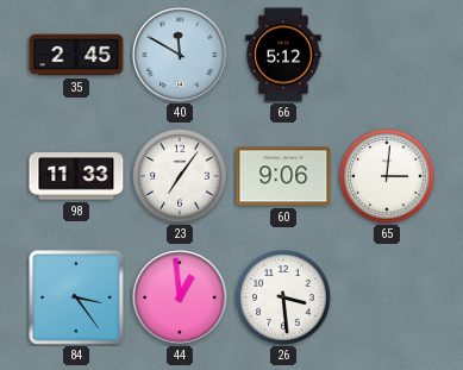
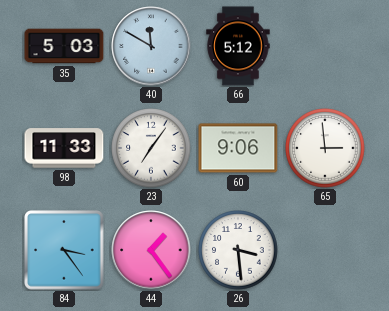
35: 2:45 -> 5:03
65: 3:01 -> 2:59
44: 12:59 -> 1:24
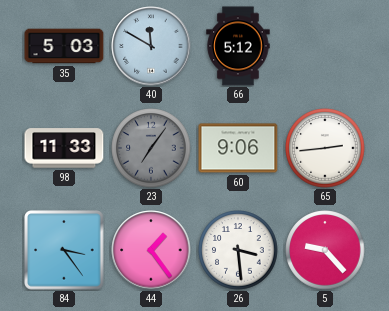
23 dial: white -> grey
65: 2:59 -> 2:44
5: none -> 9:23
